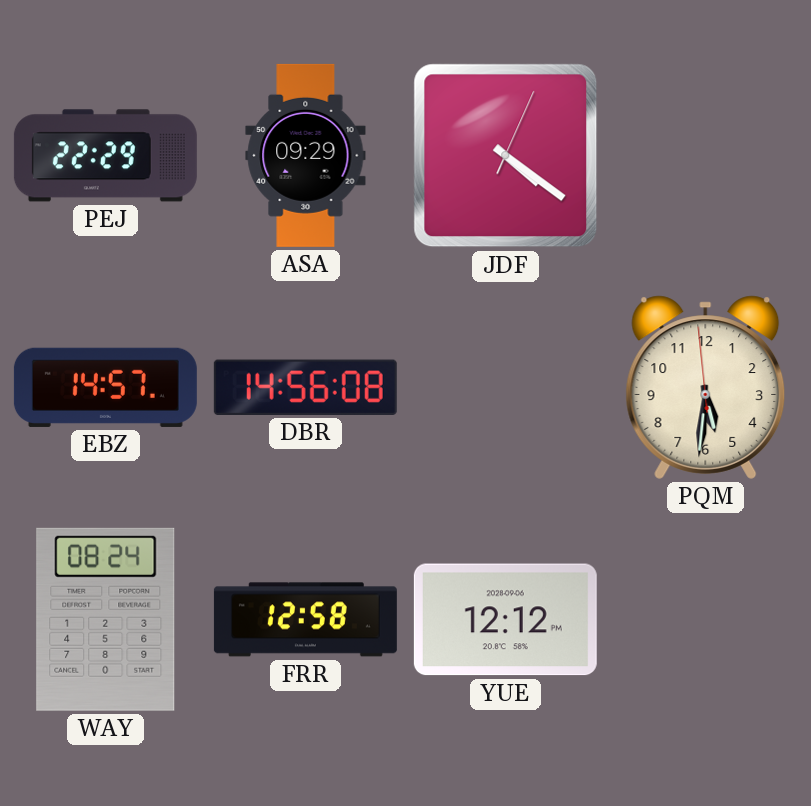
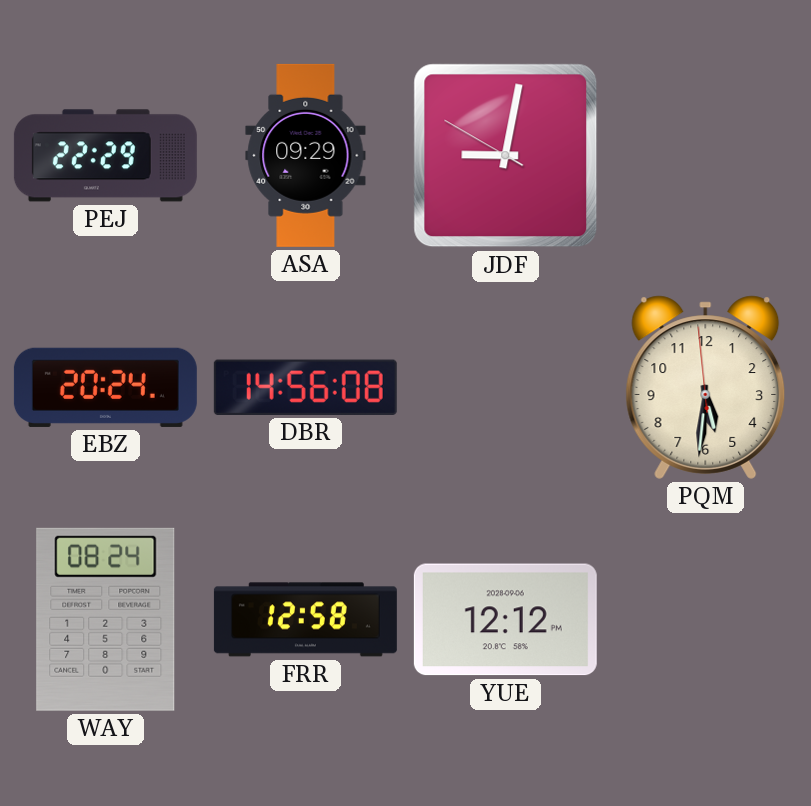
JDF: 4:21 -> 9:01
EBZ: 14:57 -> 20:24
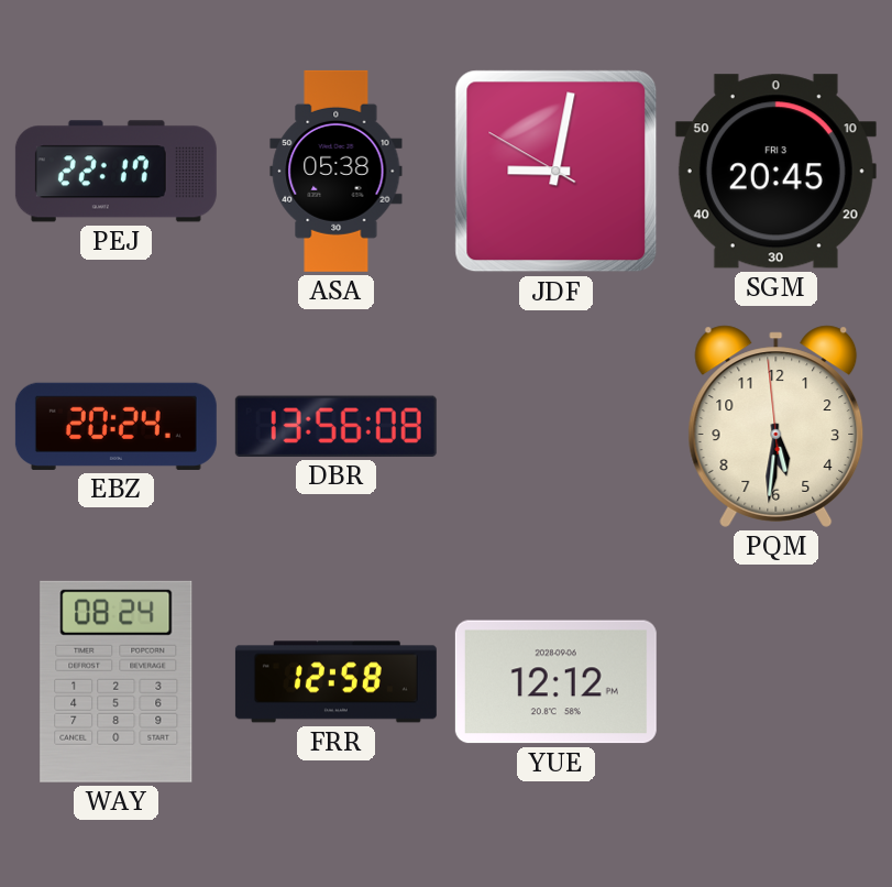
PEJ: 22:29 -> 22:17
ASA: 09:29 -> 05:38
SGM: none -> 20:45
DBR: 14:56 -> 13:56
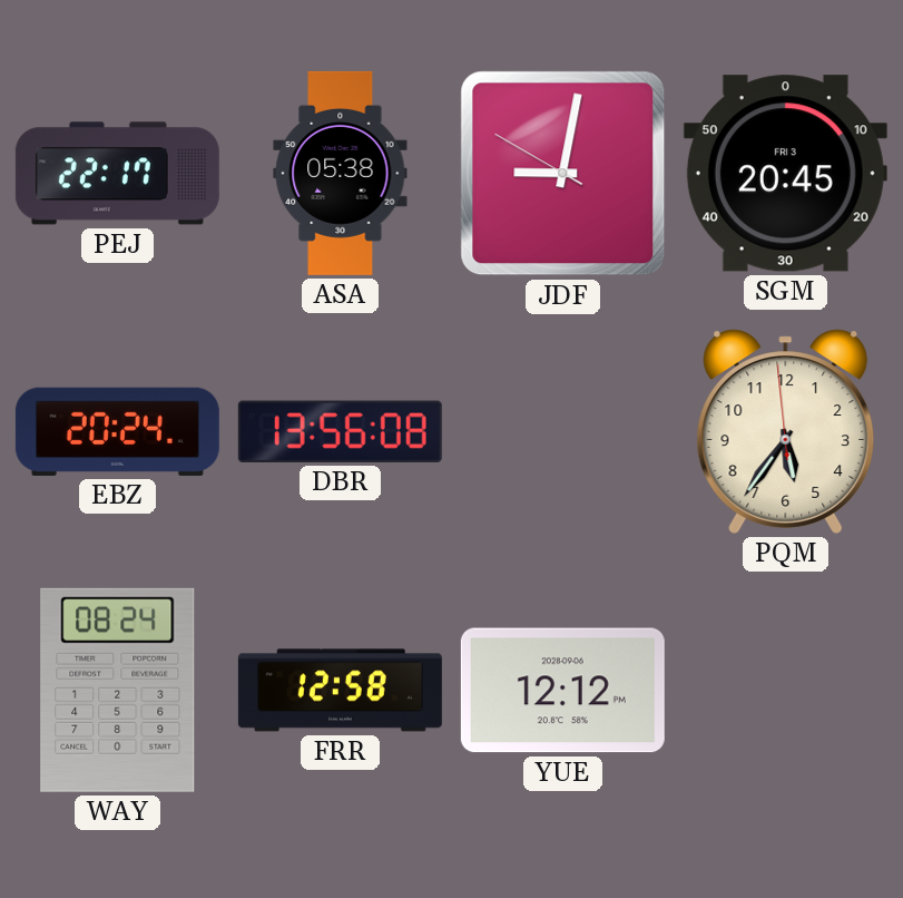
PQM: 5:30 -> 5:35
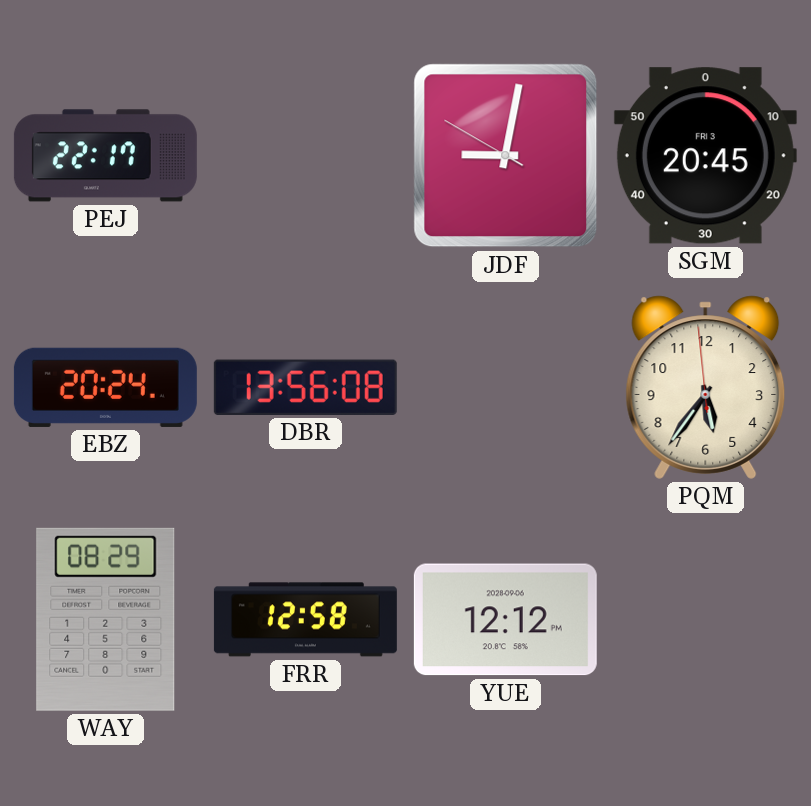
ASA: 05:38 -> none
WAY: 08:24 -> 08:29
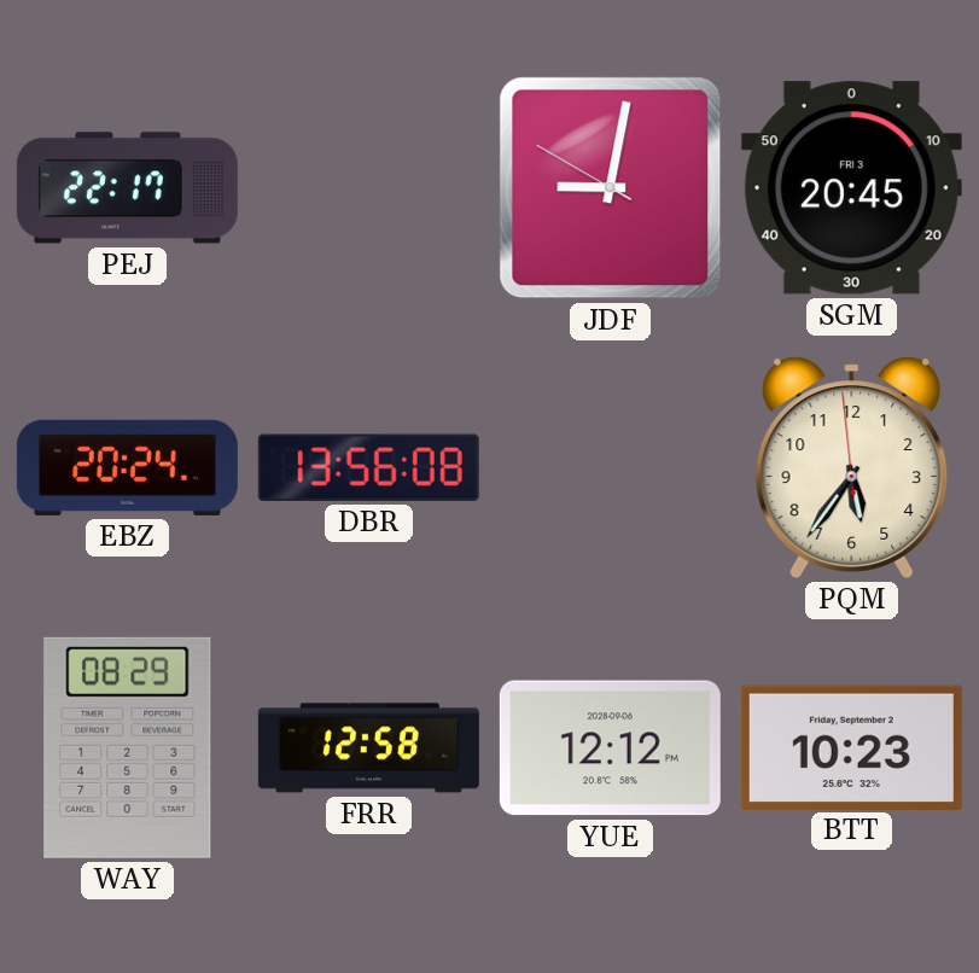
BTT: none -> 10:23
